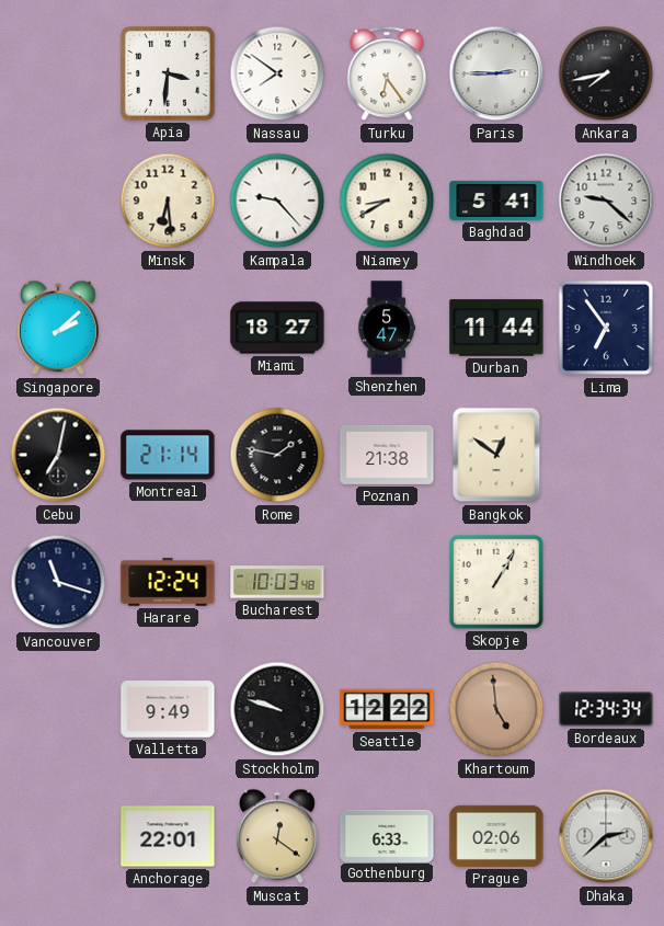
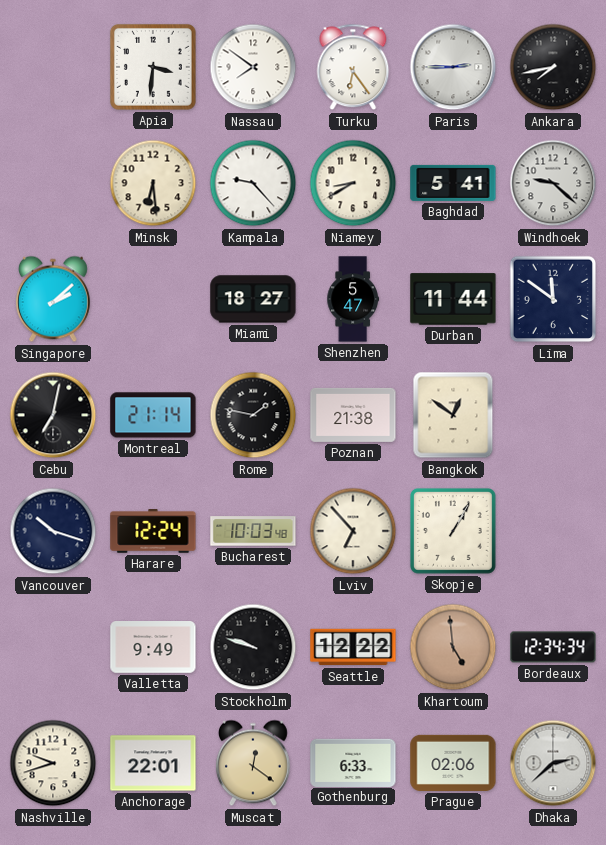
Lima: 6:54 -> 11:51
Vancouver: 11:18 -> 10:18
Lviv: none -> 6:53
Nashville: none -> 9:42
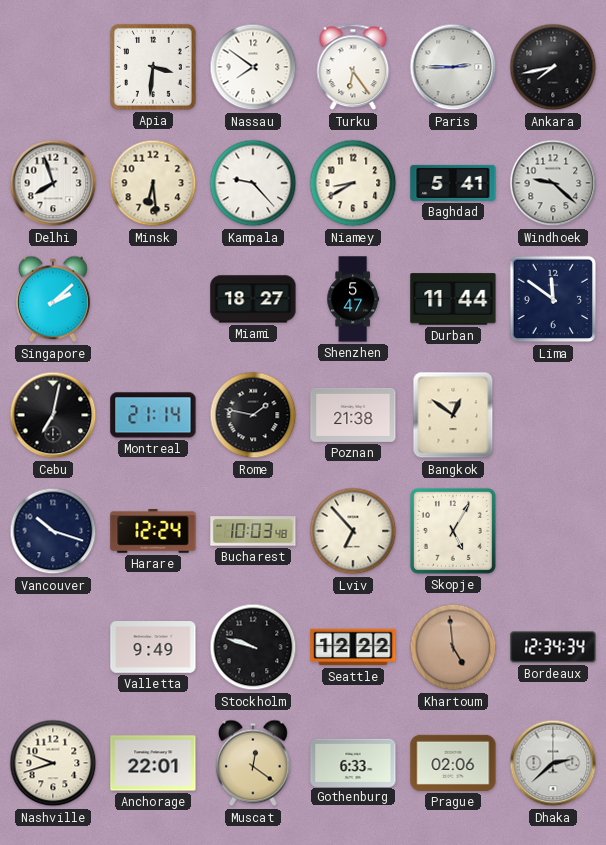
Delhi: none -> 7:57
Skopje: 1:05 -> 5:05
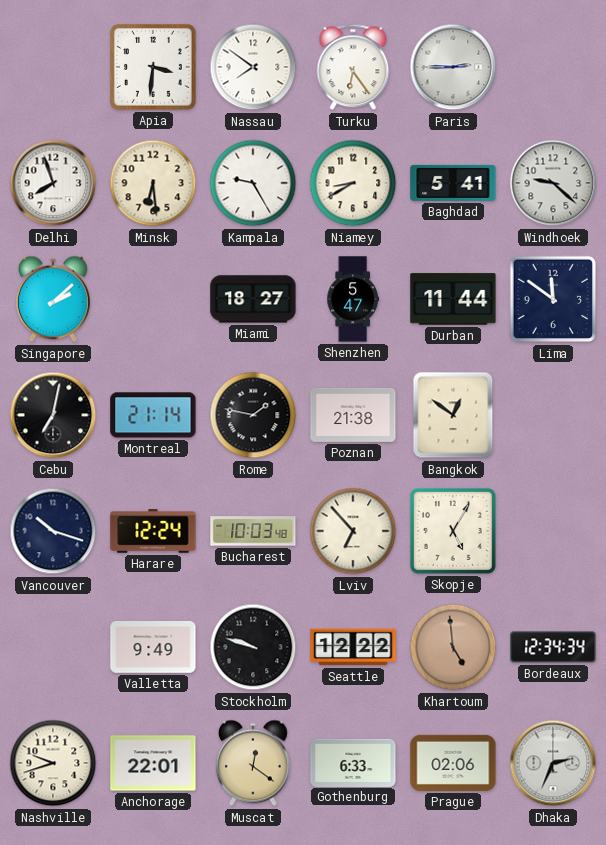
Ankara: 7:43 -> none
Kampala: 9:23 -> 9:25
Dhaka: 2:38 -> 2:34
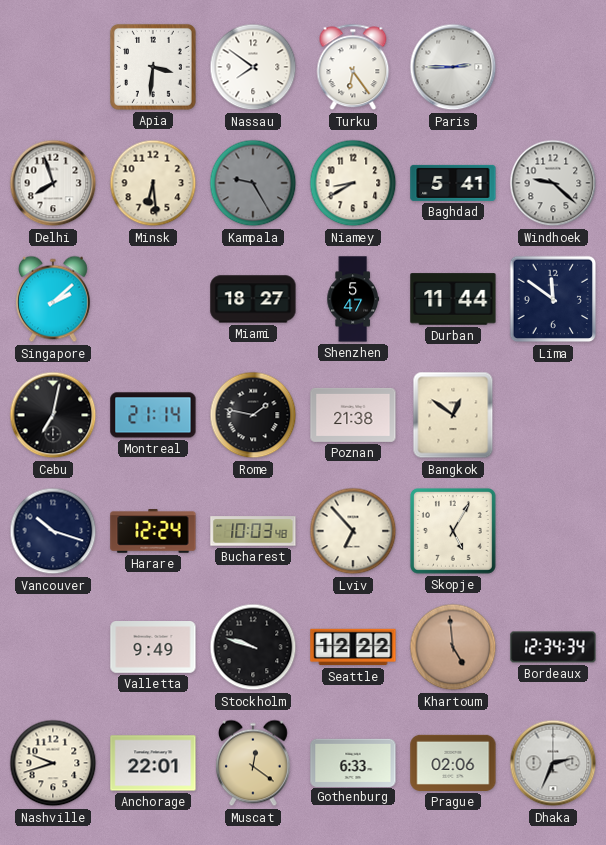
Kampala dial: white -> grey
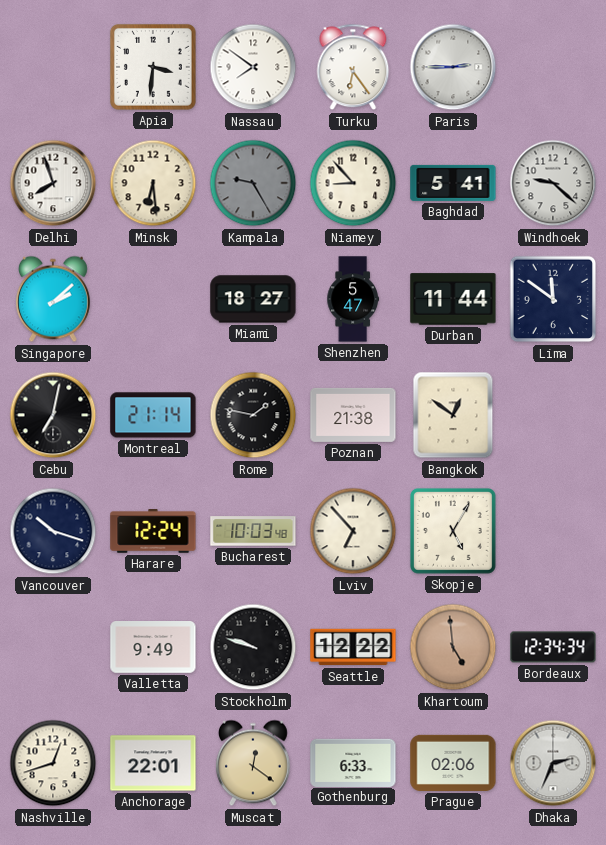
Niamey: 8:40 -> 8:53
Nashville: 9:42 -> 12:42
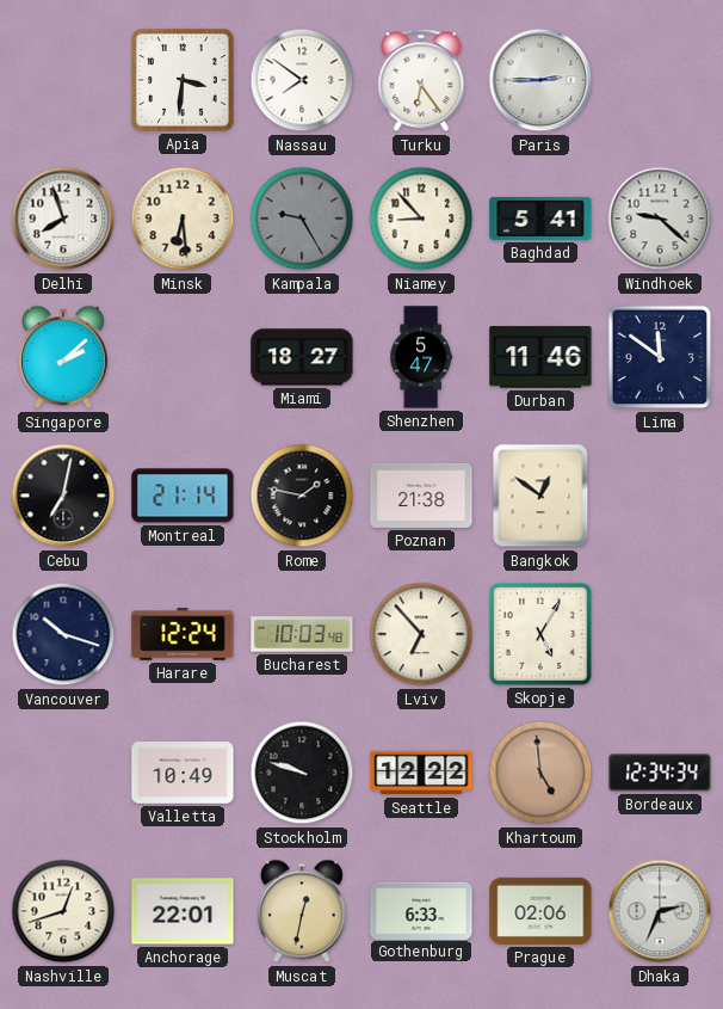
Durban: 11:44 -> 11:46
Valletta: 9:49 -> 10:49
Muscat: 12:21 -> 12:32
